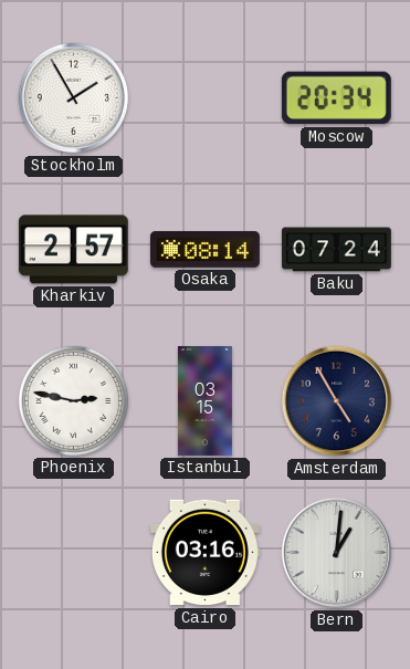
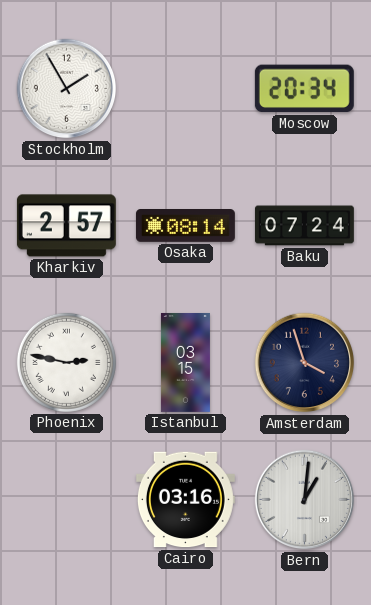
Amsterdam: 4:55 -> 3:57
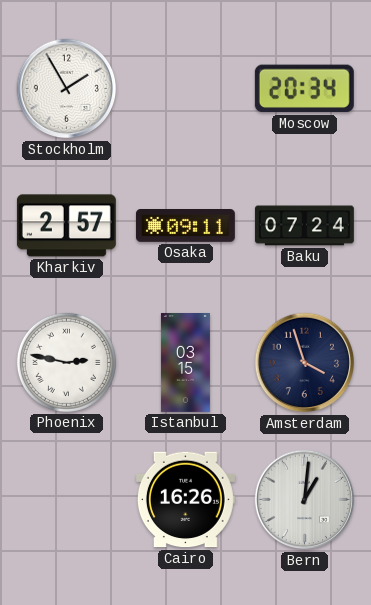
Osaka: 08:14 -> 09:11
Cairo: 03:16 -> 16:26
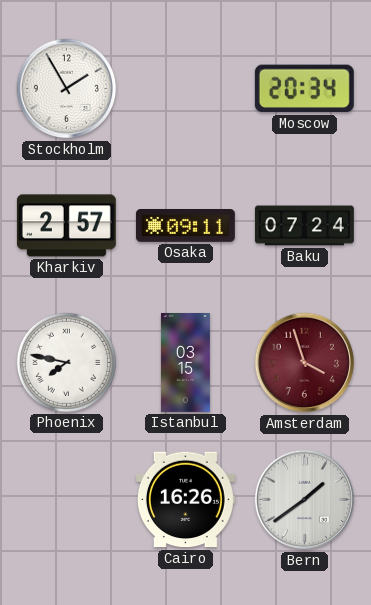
Phoenix: 2:47 -> 7:47
Amsterdam dial: navy -> burgundy
Bern: 1:01 -> 1:39
